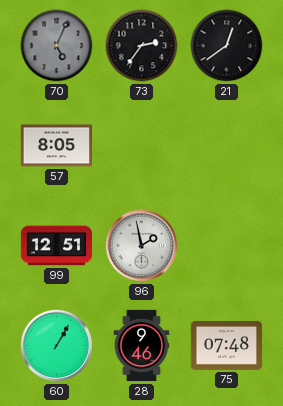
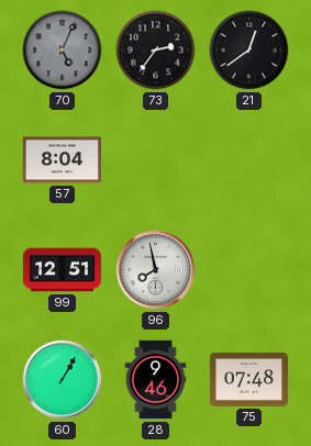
57: 8:05 -> 8:04
96: 1:58 -> 7:58
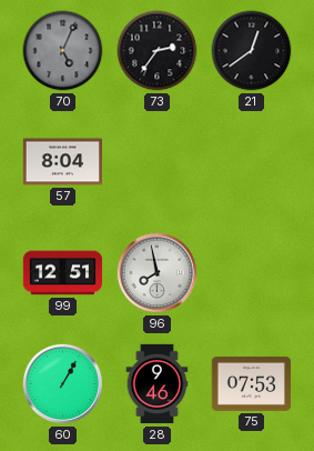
75: 07:48 -> 07:53
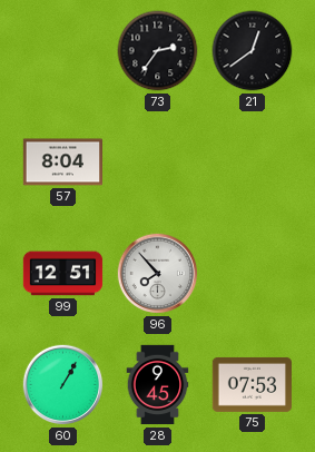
70: 5:04 -> none
96: 7:58 -> 7:53
28: 9:46 -> 9:45
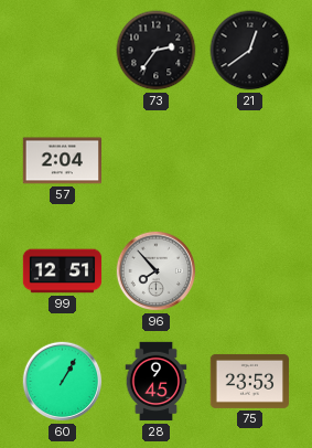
57: 8:04 -> 2:04
75: 07:53 -> 23:53
